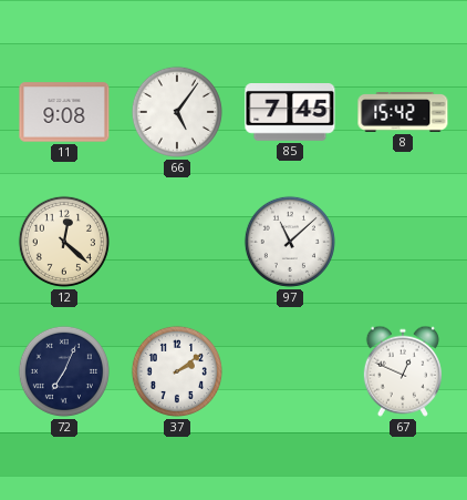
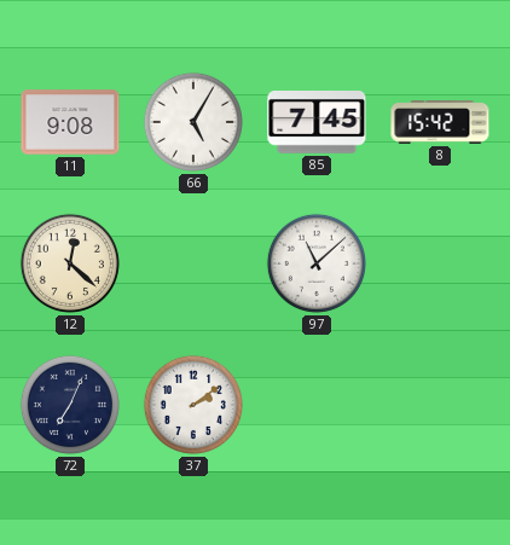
66: 5:06 -> 5:05
67: 12:49 -> none
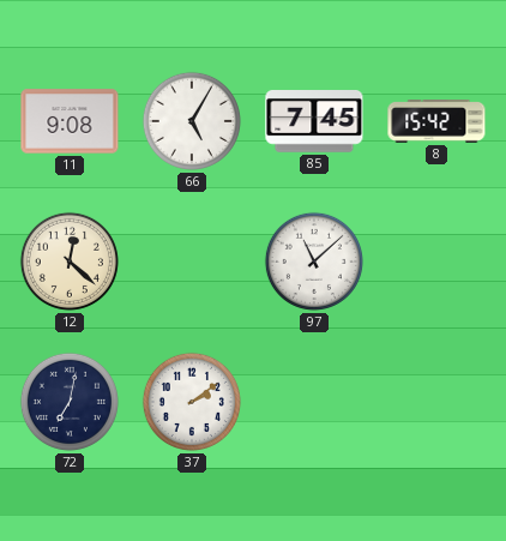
72: 7:04 -> 7:02
